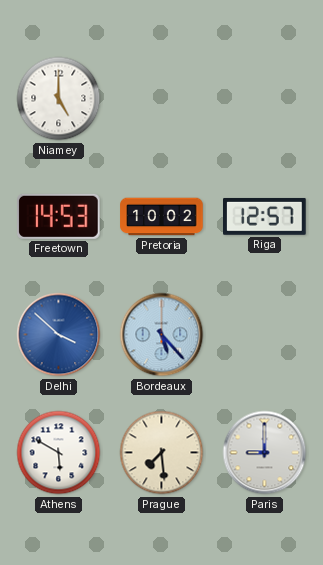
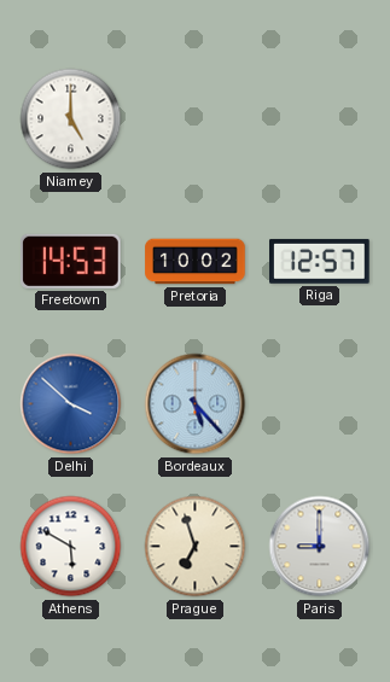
Prague: 7:29 -> 6:57
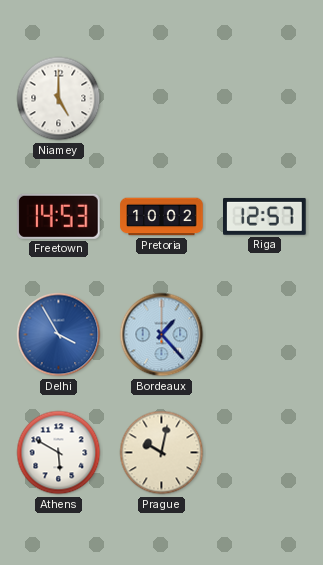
Delhi: 3:52 -> 3:55
Bordeaux: 5:23 -> 1:23
Prague: 6:57 -> 10:02
Paris: 9:00 -> none
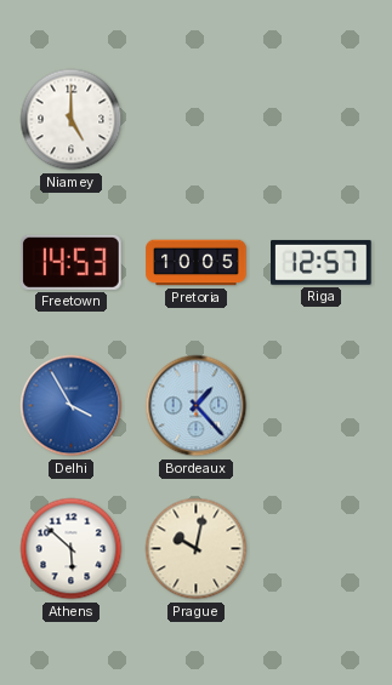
Pretoria: 10:02 -> 10:05
Athens: 5:50 -> 5:52
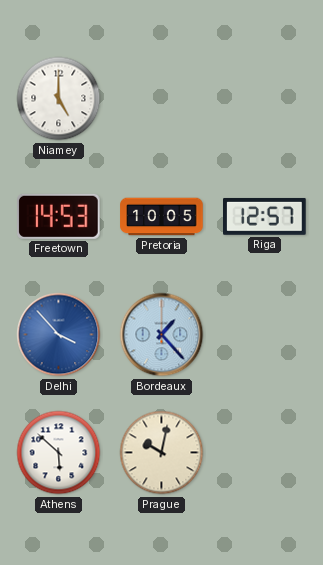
Delhi: 3:55 -> 3:53
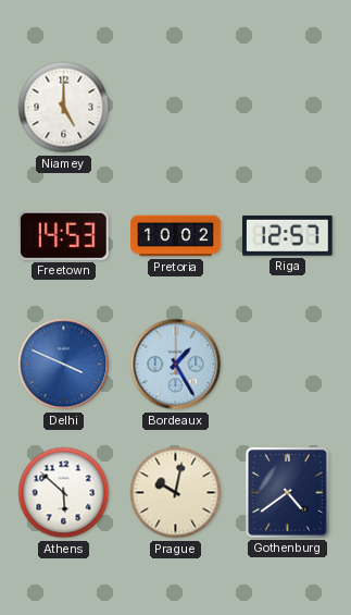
Pretoria: 10:05 -> 10:02
Delhi: 3:53 -> 3:49
Bordeaux: 1:23 -> 1:25
Gothenburg: none -> 4:39
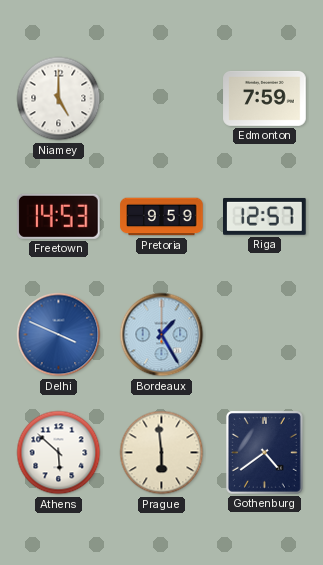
Edmonton: none -> 7:59
Pretoria: 10:02 -> 9:59
Prague: 10:02 -> 5:59
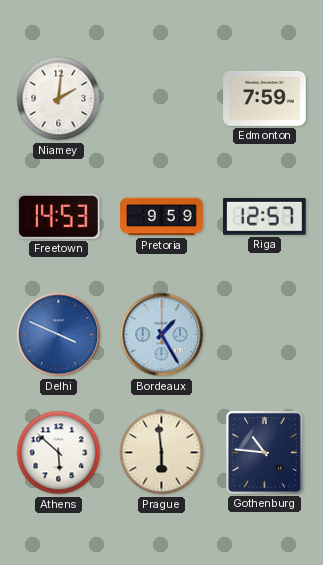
Niamey: 5:00 -> 2:01
Gothenburg: 4:39 -> 10:46
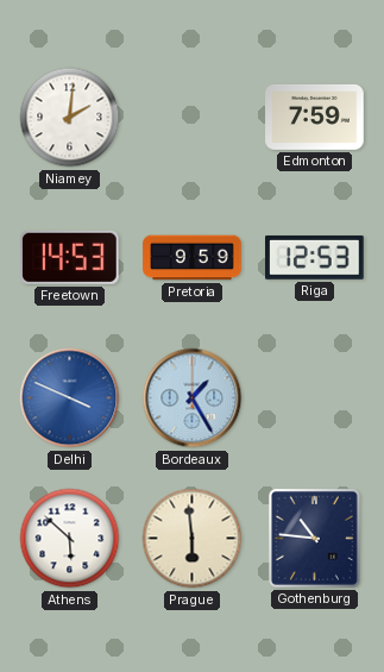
Riga: 12:57 -> 12:53
